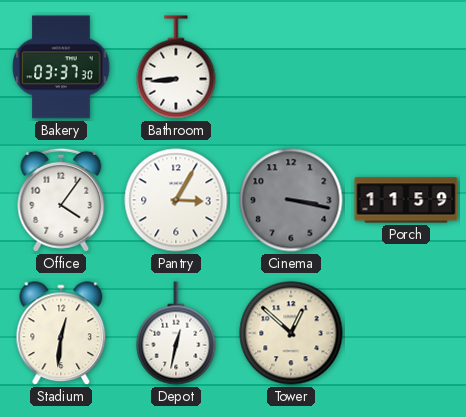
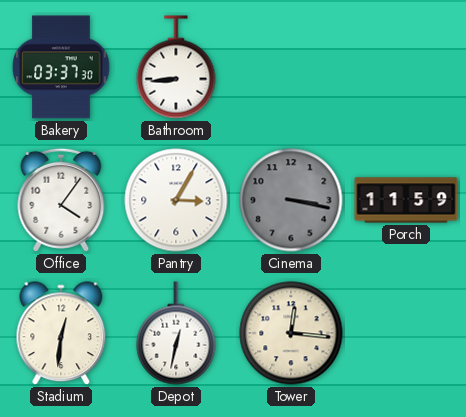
Tower: 12:52 -> 12:16
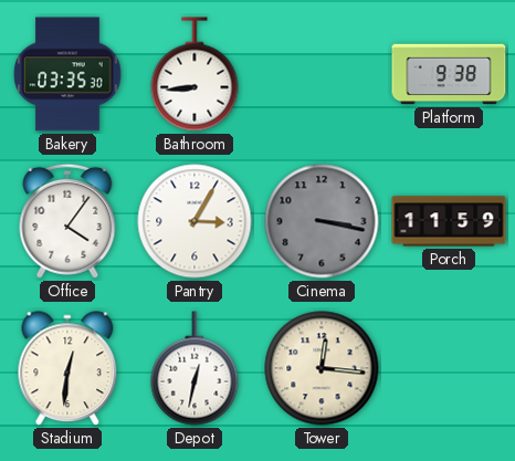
Bakery: 03:37 -> 03:35
Platform: none -> 9:38
